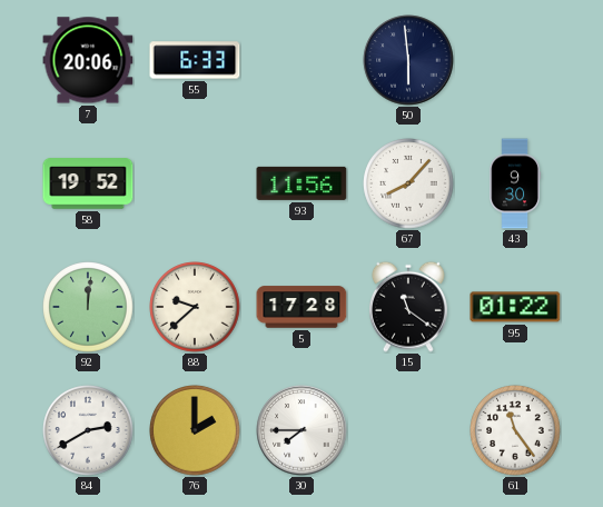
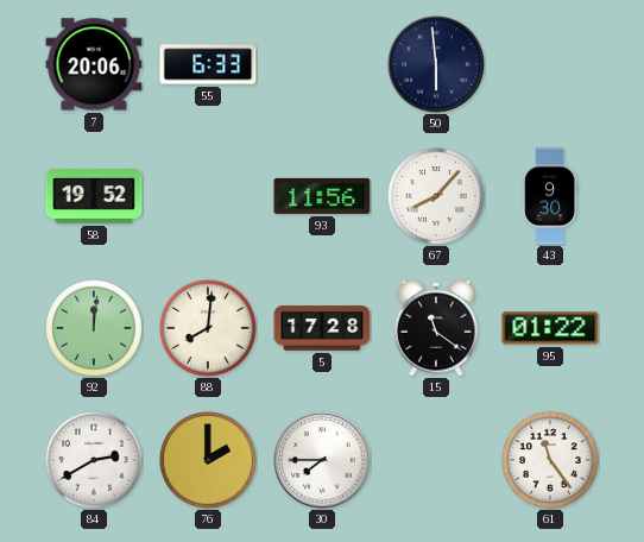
88: 9:38 -> 8:01
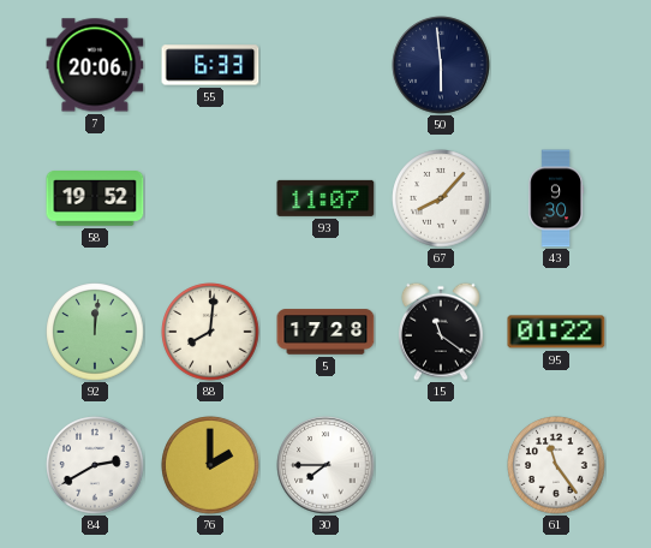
93: 11:56 -> 11:07
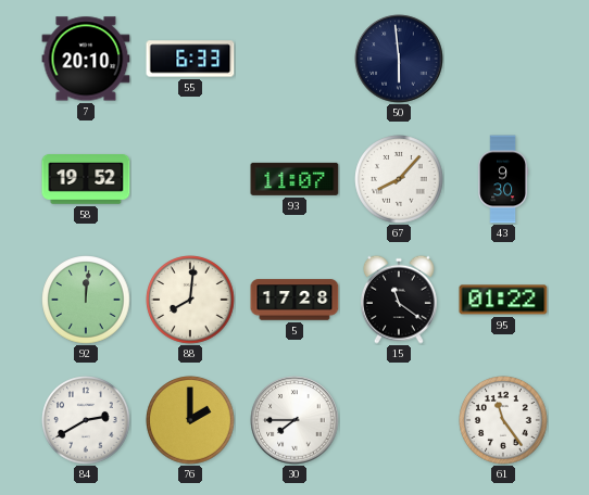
7: 20:06 -> 20:10
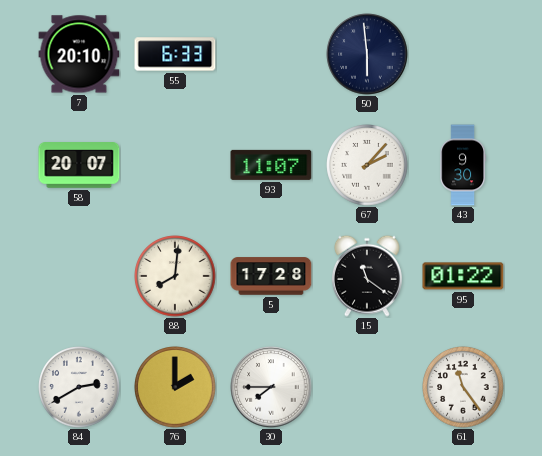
58: 19:52 -> 20:07
67: 8:07 -> 2:07
92: 12:01 -> none
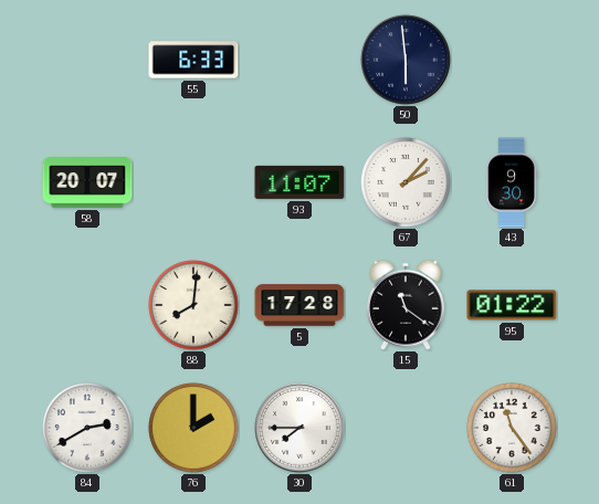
7: 20:10 -> none
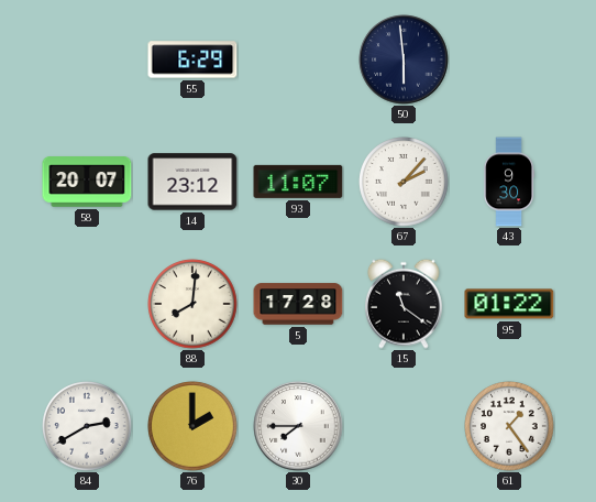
55: 6:33 -> 6:29
14: none -> 23:12
61: 11:24 -> 1:24
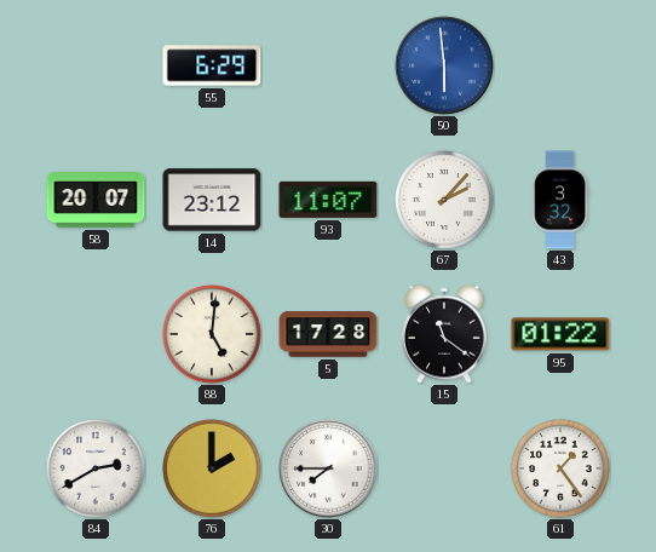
50 dial: navy -> blue
43: 9:30 -> 3:32
88: 8:01 -> 5:01
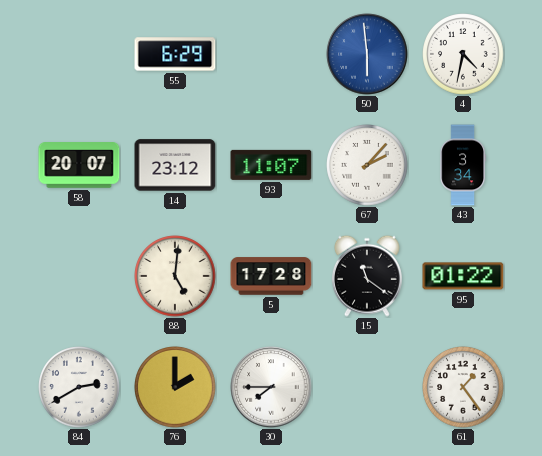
4: none -> 4:32
43: 3:32 -> 3:34
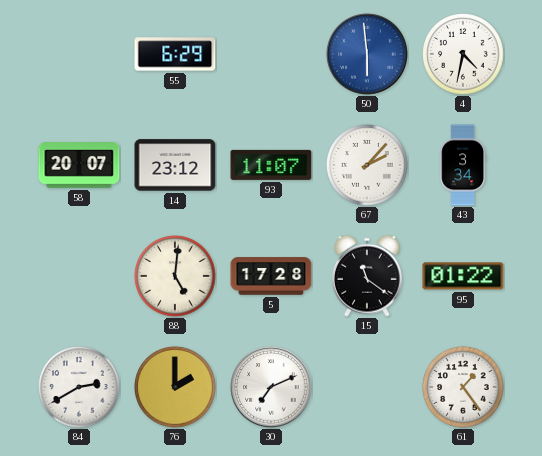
30: 7:45 -> 7:11
